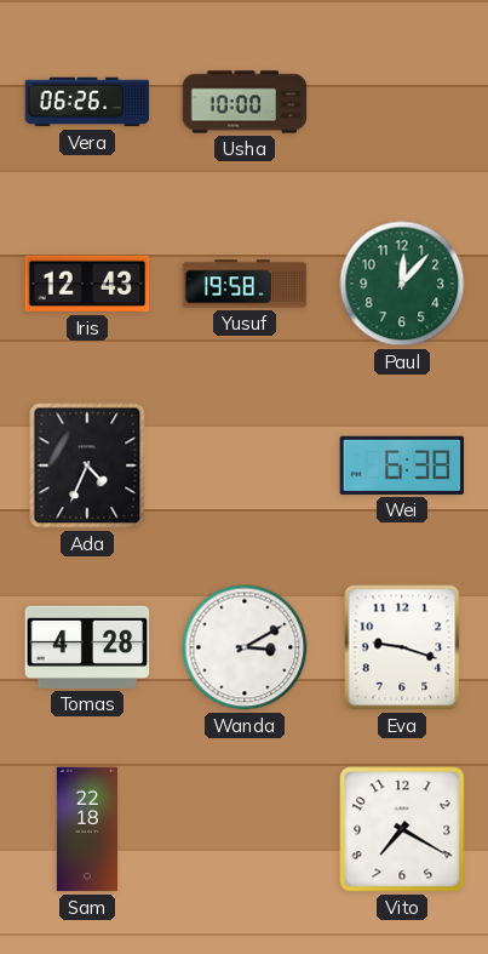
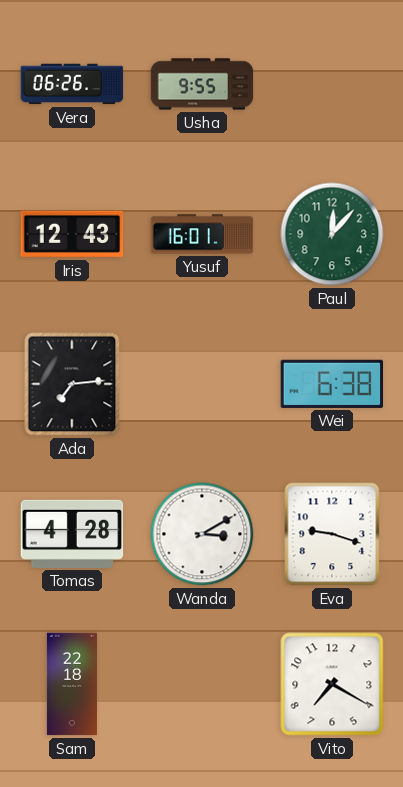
Usha: 10:00 -> 9:55
Yusuf: 19:58 -> 16:01
Ada: 4:34 -> 7:14
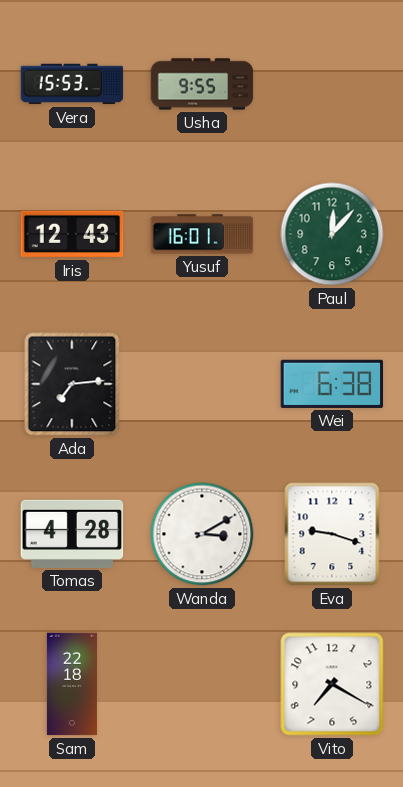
Vera: 06:26 -> 15:53
